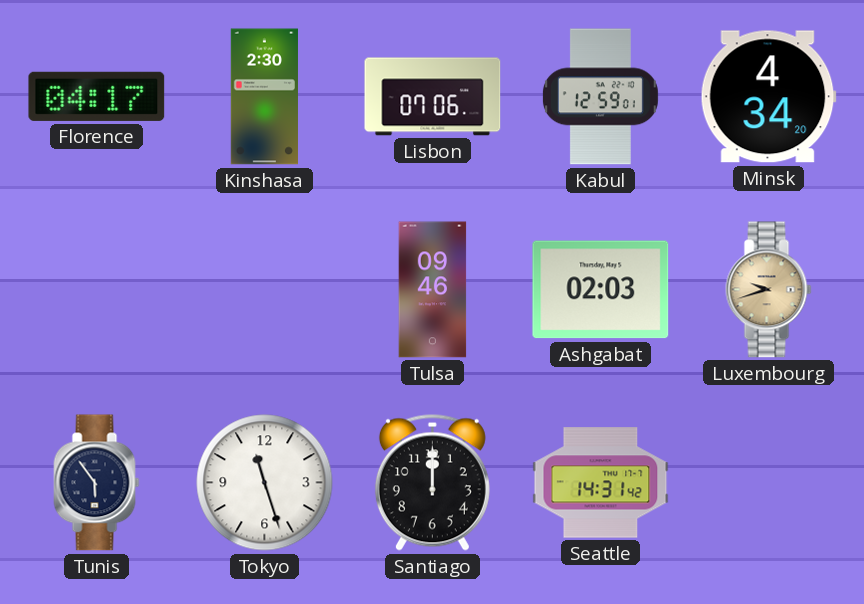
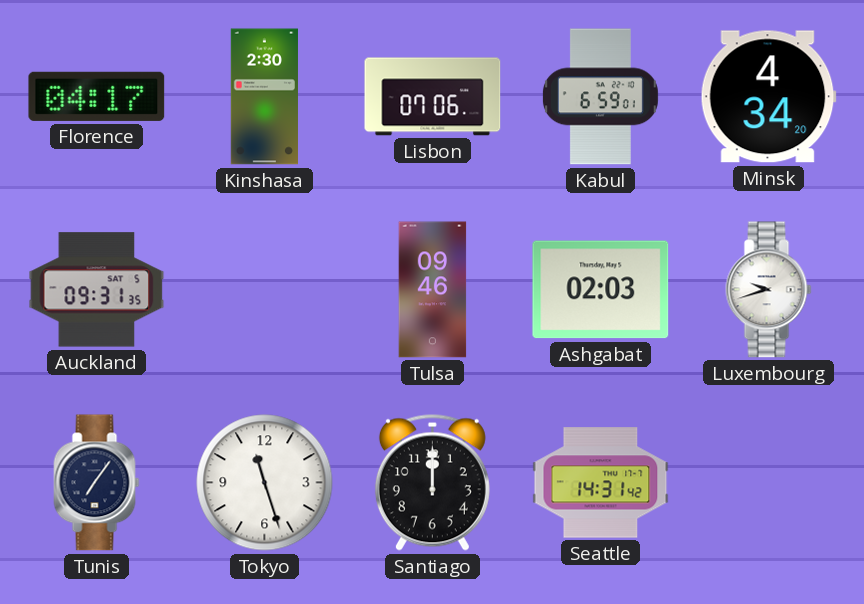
Kabul: 12:59 -> 6:59
Auckland: none -> 09:31
Luxembourg dial: champagne -> white
Tunis: 5:54 -> 7:06
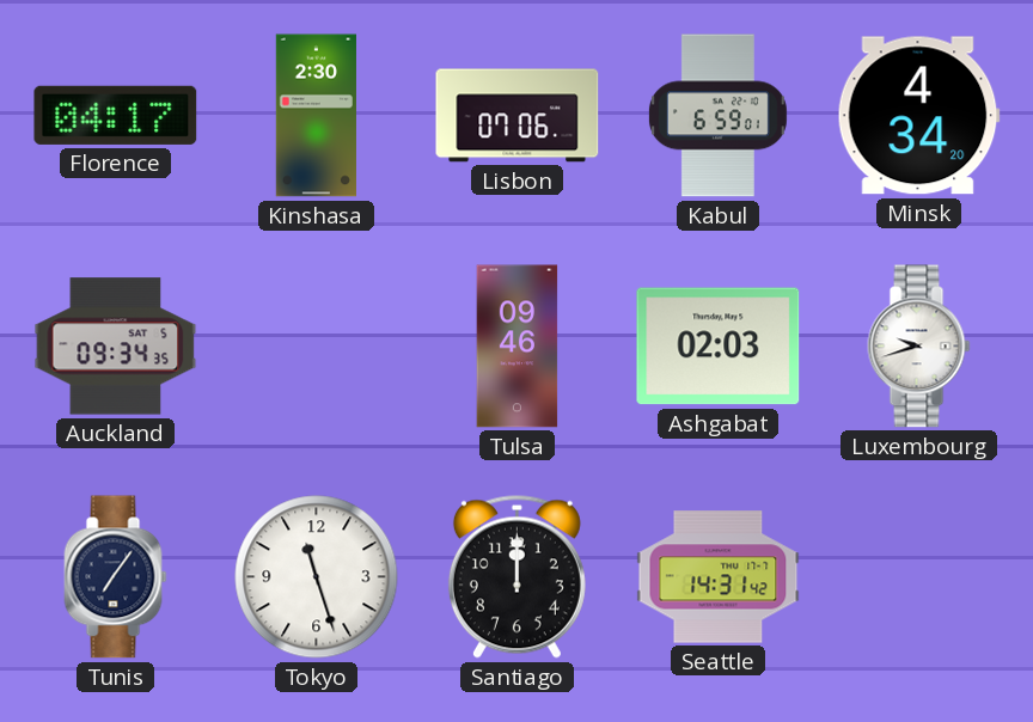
Auckland: 09:31 -> 09:34
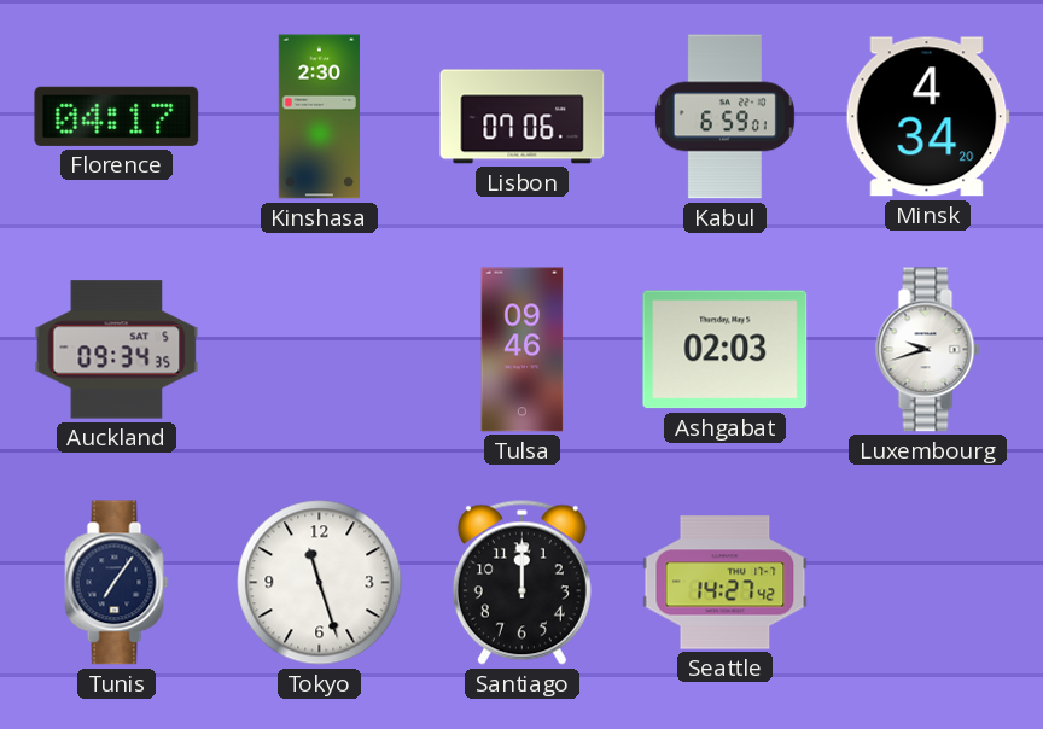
Seattle: 14:31 -> 14:27
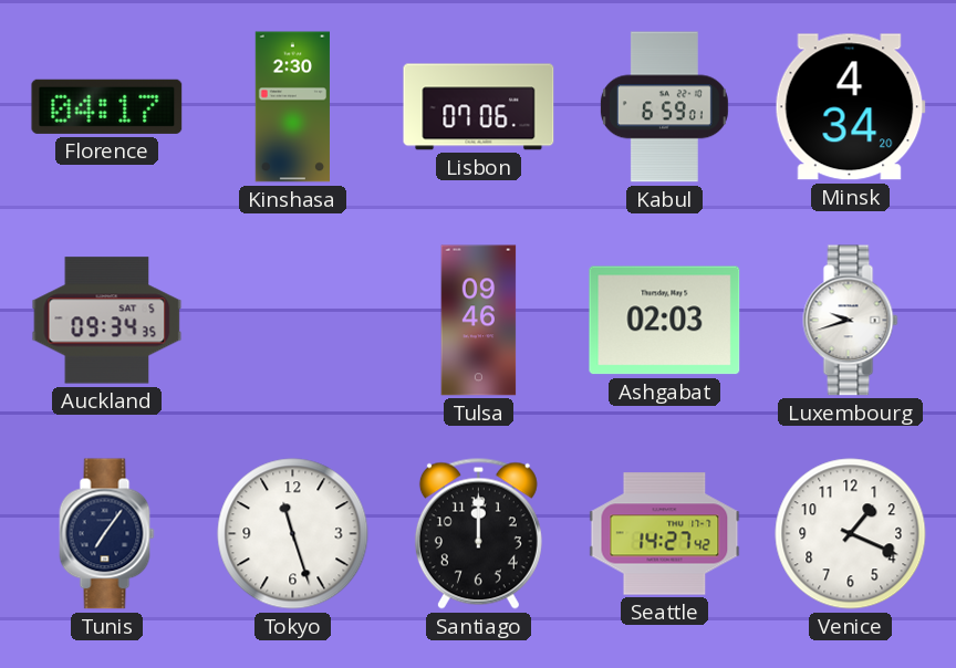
Venice: none -> 1:19
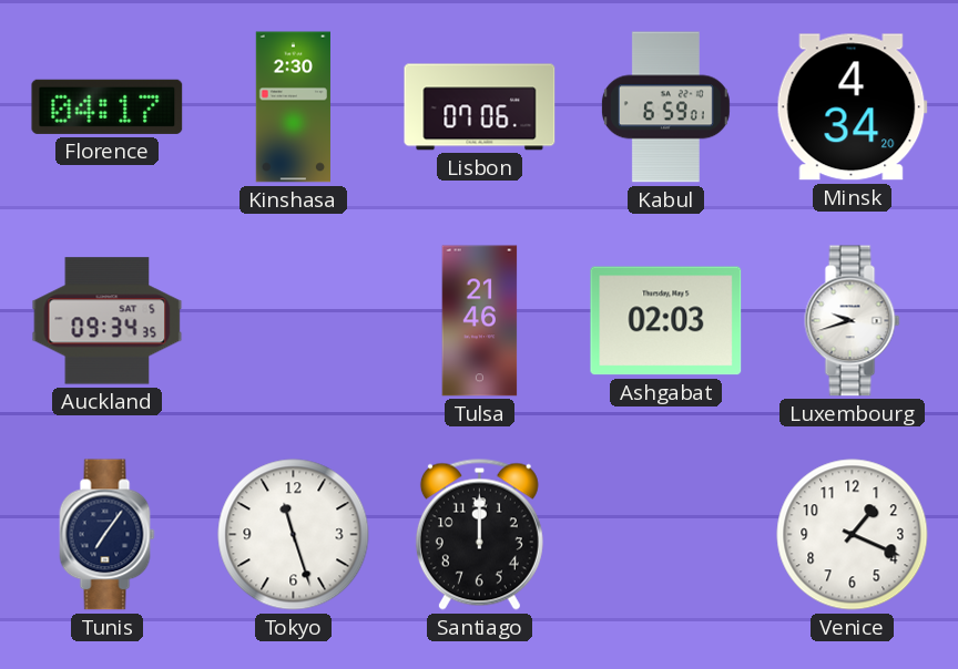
Tulsa: 09:46 -> 21:46
Seattle: 14:27 -> none
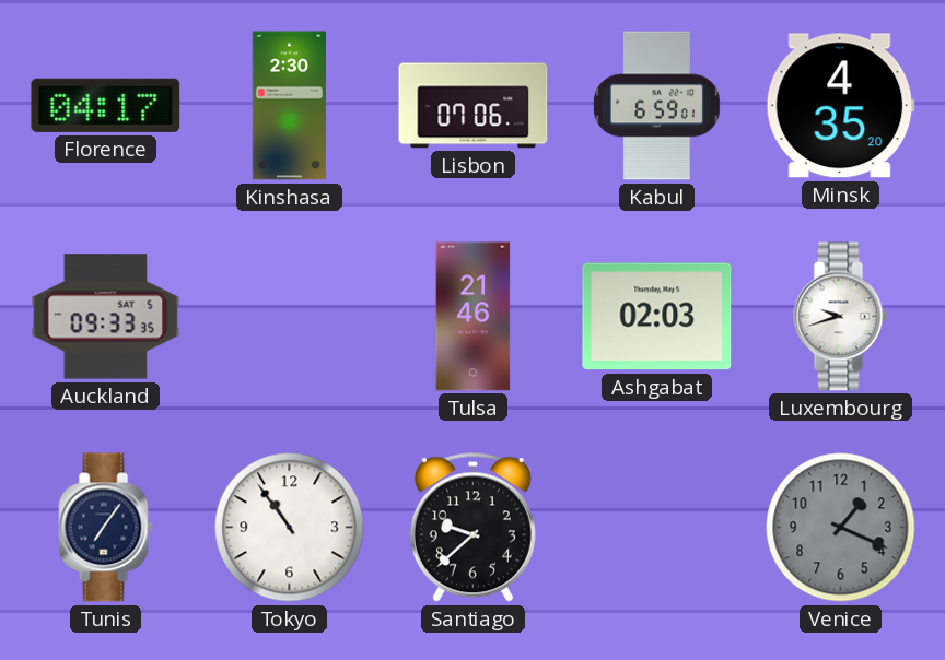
Minsk: 4:34 -> 4:35
Auckland: 09:34 -> 09:33
Tokyo: 11:27 -> 10:54
Santiago: 12:00 -> 9:38
Venice dial: white -> grey
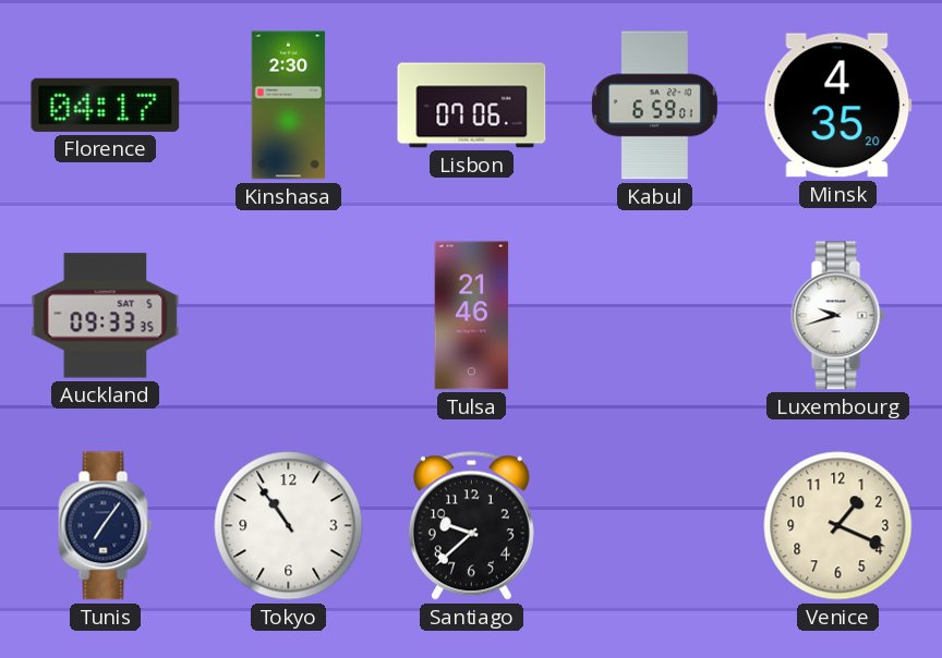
Ashgabat: 02:03 -> none
Venice dial: grey -> cream
